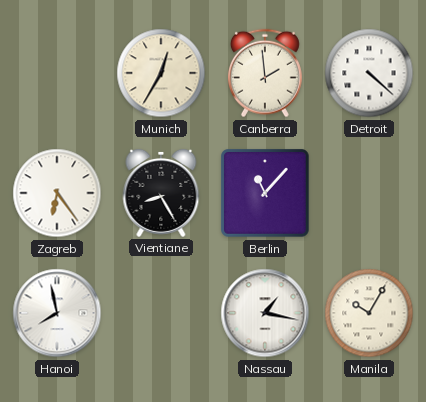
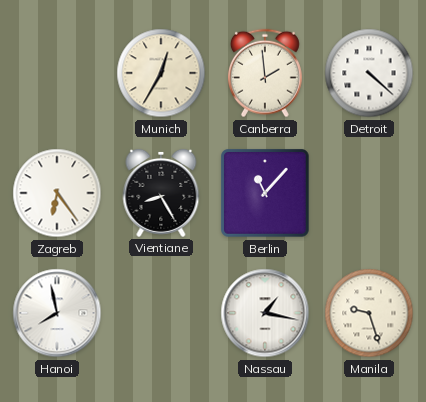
Manila: 10:05 -> 9:27
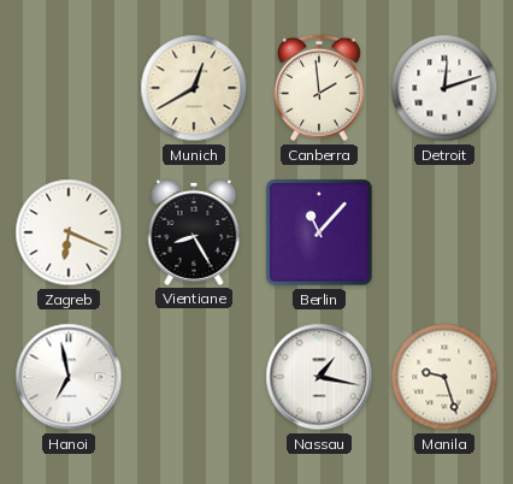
Munich: 12:35 -> 12:40
Detroit: 4:22 -> 12:12
Zagreb: 6:24 -> 6:19
Hanoi: 7:58 -> 6:58
